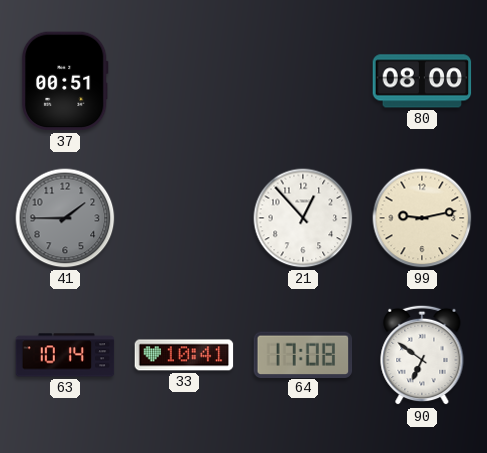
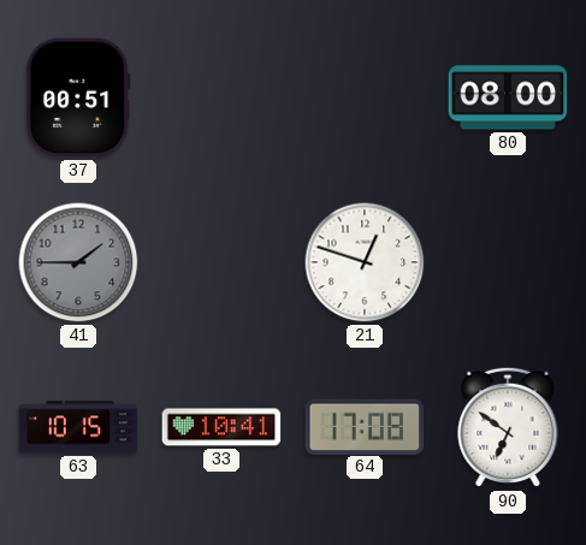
21: 12:53 -> 12:48
99: 9:13 -> none
63: 10:14 -> 10:15
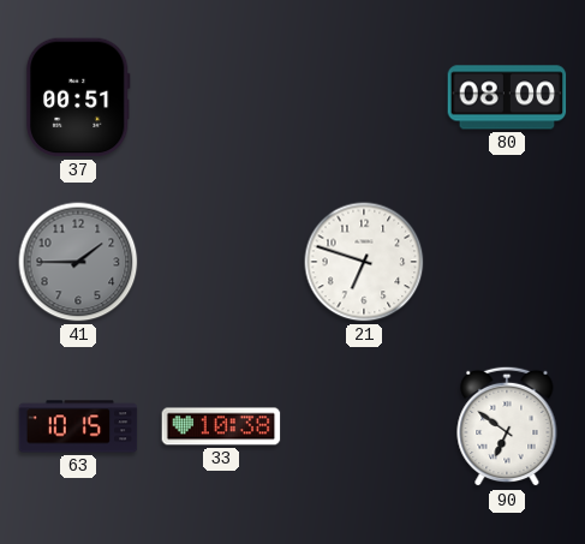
21: 12:48 -> 6:48
33: 10:41 -> 10:38
64: 17:08 -> none
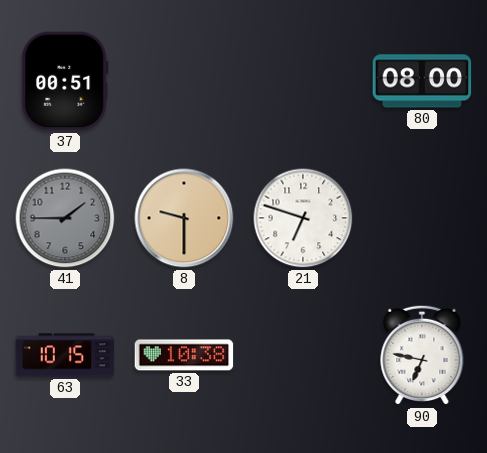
8: none -> 9:30
90: 6:51 -> 6:47
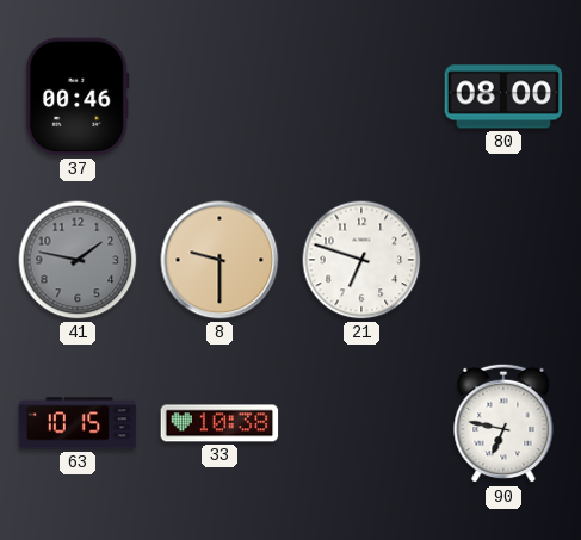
37: 00:51 -> 00:46
41: 1:45 -> 1:47
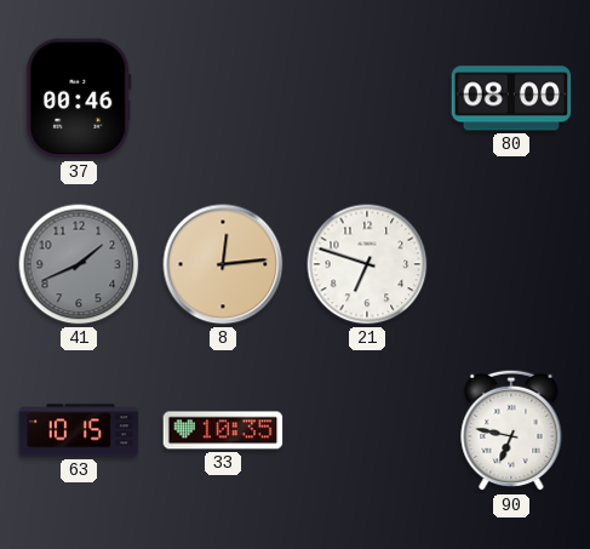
41: 1:47 -> 1:41
8: 9:30 -> 12:14
33: 10:38 -> 10:35
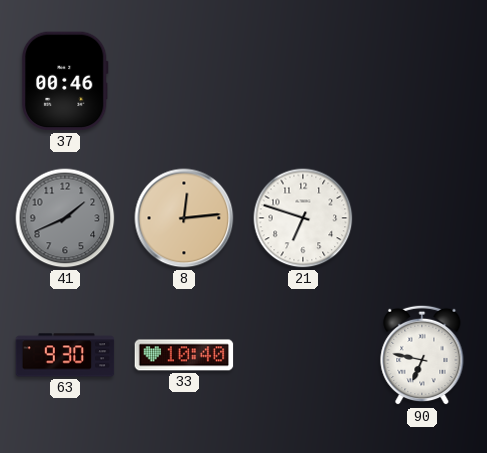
80: 08:00 -> none
63: 10:15 -> 9:30
33: 10:35 -> 10:40
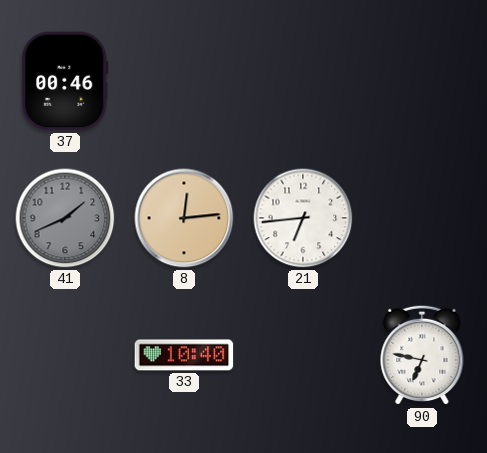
21: 6:48 -> 6:44
63: 9:30 -> none
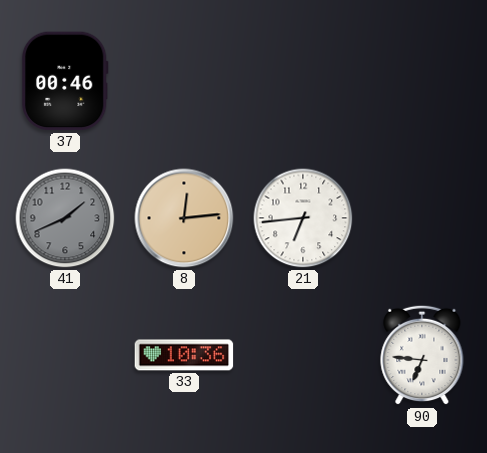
33: 10:40 -> 10:36
90: 6:47 -> 6:46
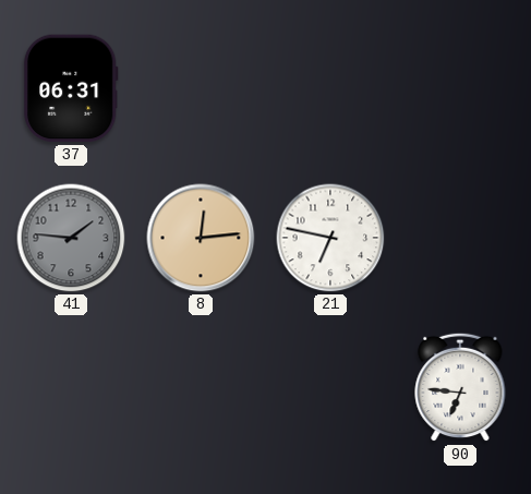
37: 00:46 -> 06:31
41: 1:41 -> 1:46
21: 6:44 -> 6:47
33: 10:36 -> none
